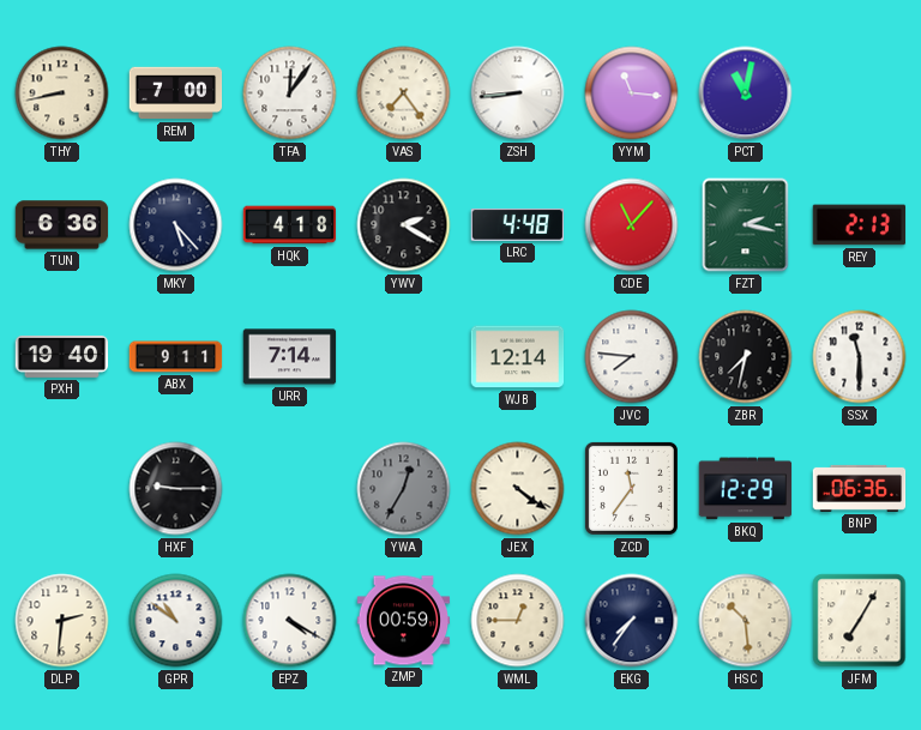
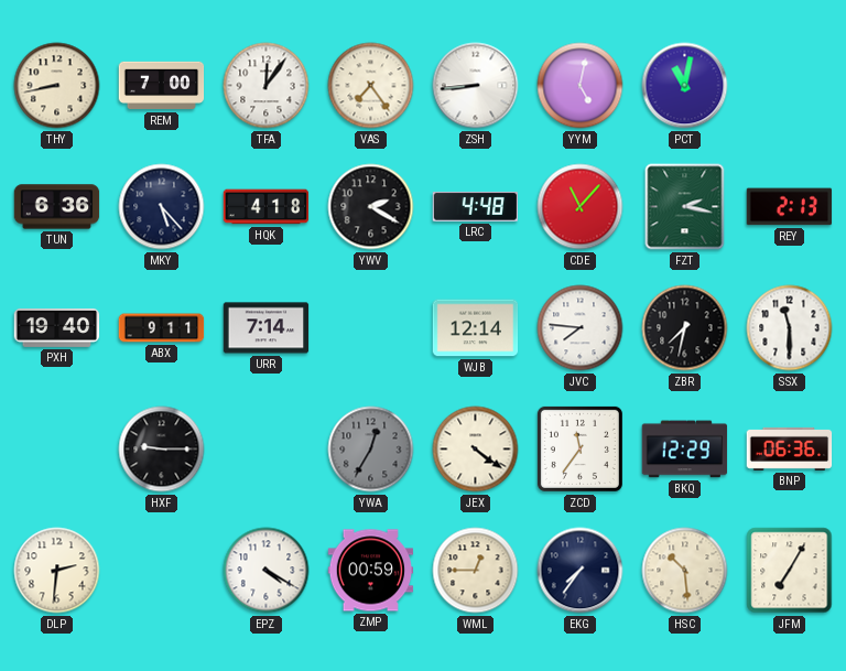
YYM: 11:16 -> 5:02
GPR: 10:51 -> none
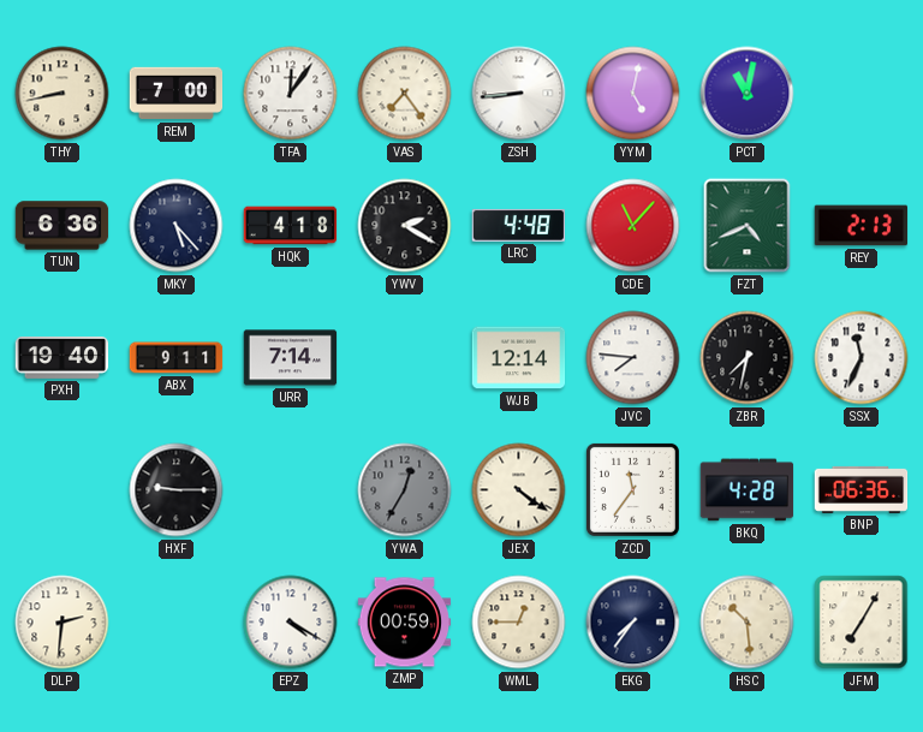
FZT: 2:17 -> 4:41
SSX: 11:30 -> 11:34
BKQ: 12:29 -> 4:28
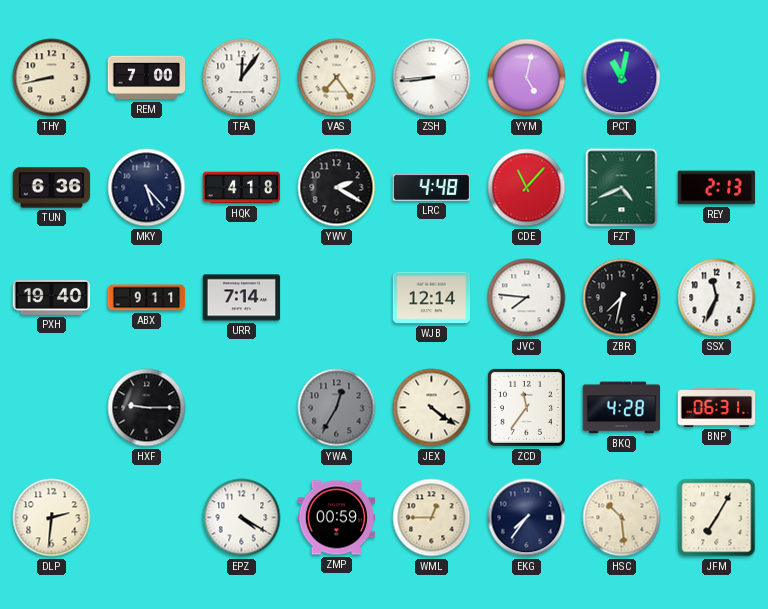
BNP: 06:36 -> 06:31
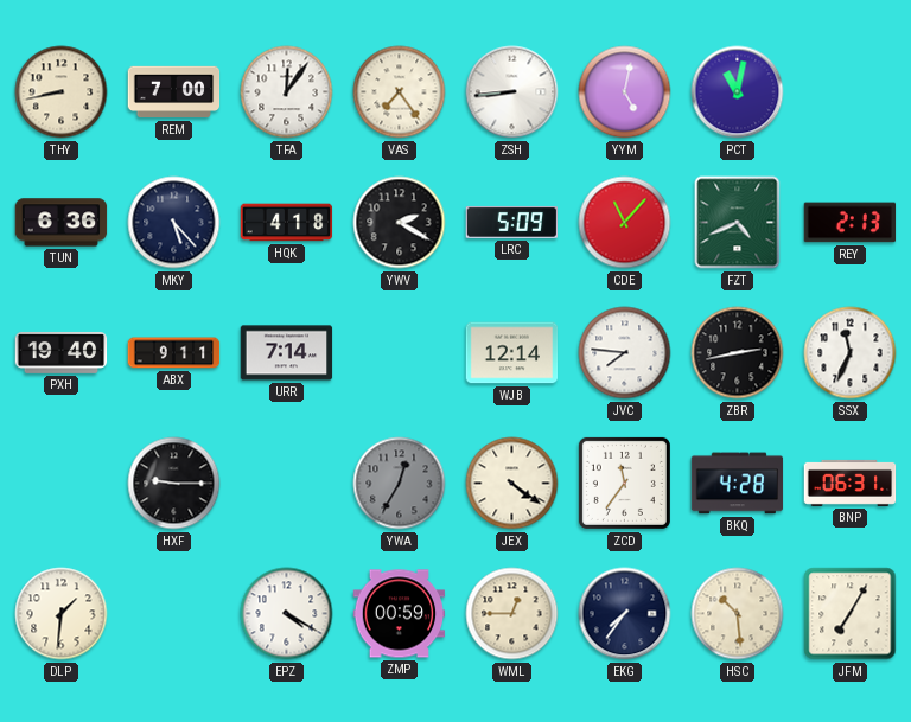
LRC: 4:48 -> 5:09
ZBR: 7:32 -> 2:43
DLP: 2:31 -> 1:31
